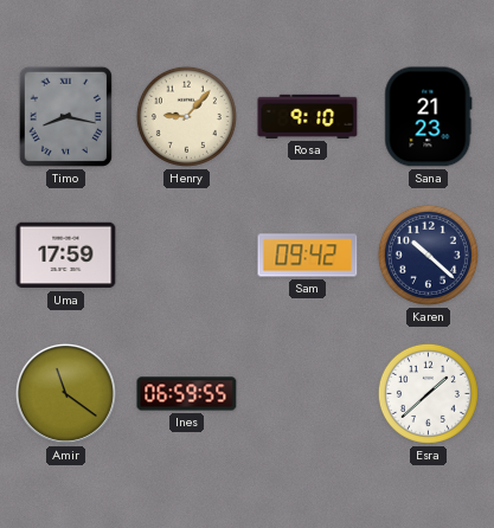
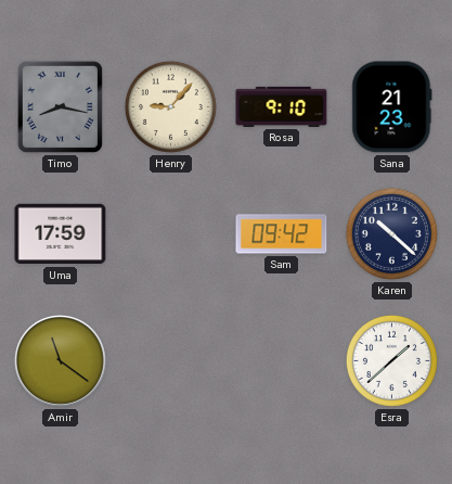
Ines: 06:59 -> none
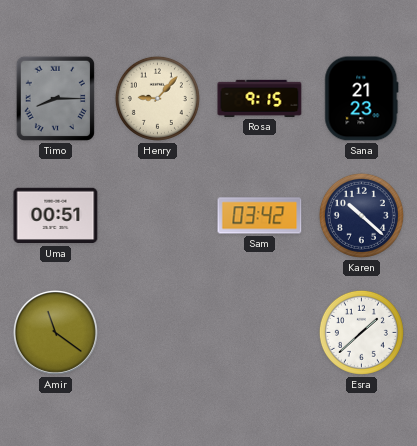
Timo: 8:17 -> 8:15
Rosa: 9:10 -> 9:15
Uma: 17:59 -> 00:51
Sam: 09:42 -> 03:42
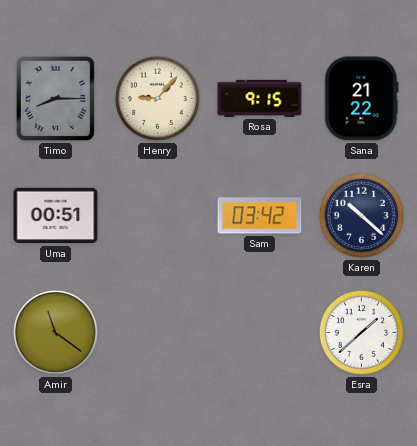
Sana: 21:23 -> 21:22
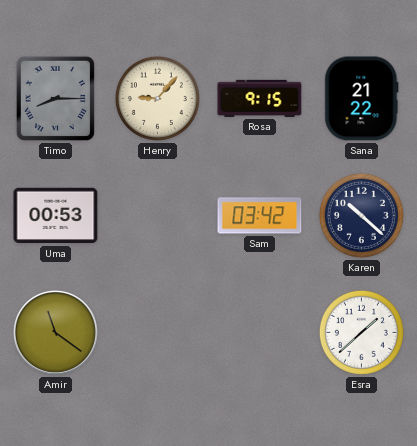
Uma: 00:51 -> 00:53
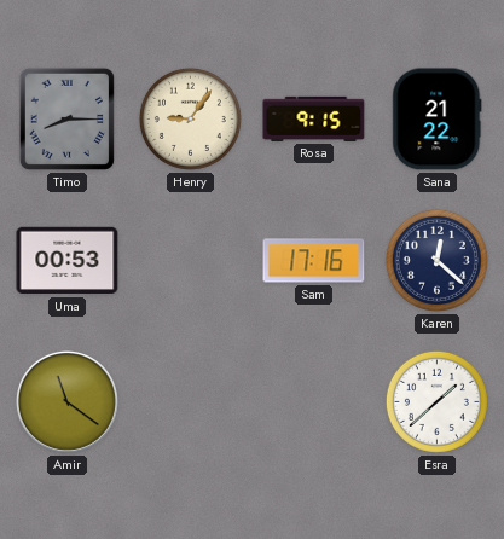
Henry: 9:07 -> 9:06
Sam: 03:42 -> 17:16
Karen: 10:22 -> 12:22
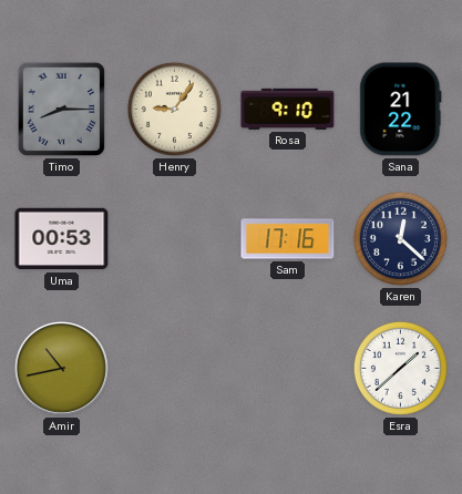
Rosa: 9:15 -> 9:10
Amir: 11:21 -> 10:43
